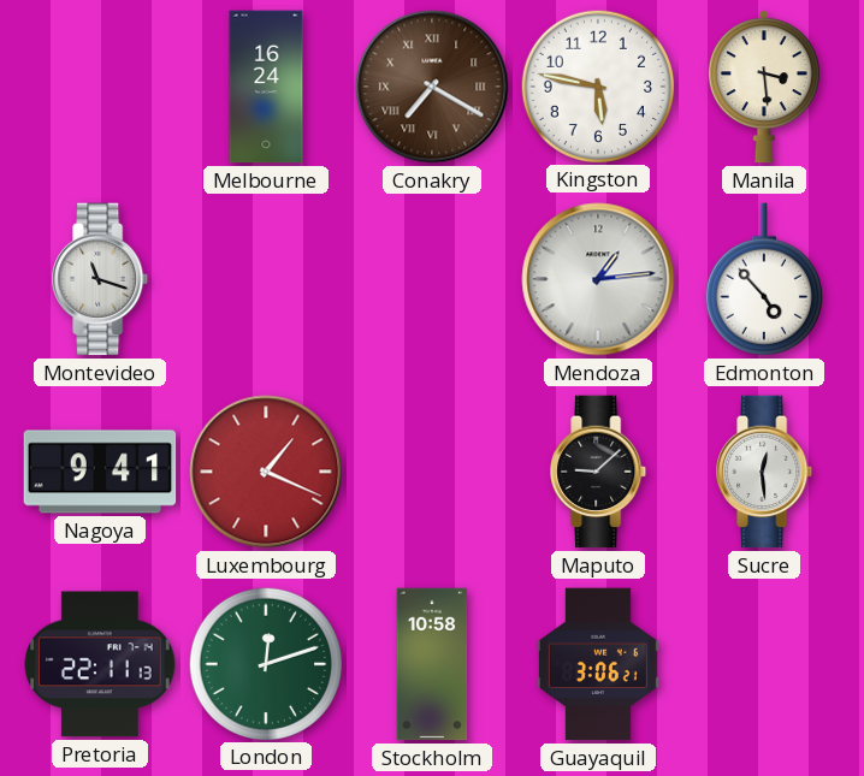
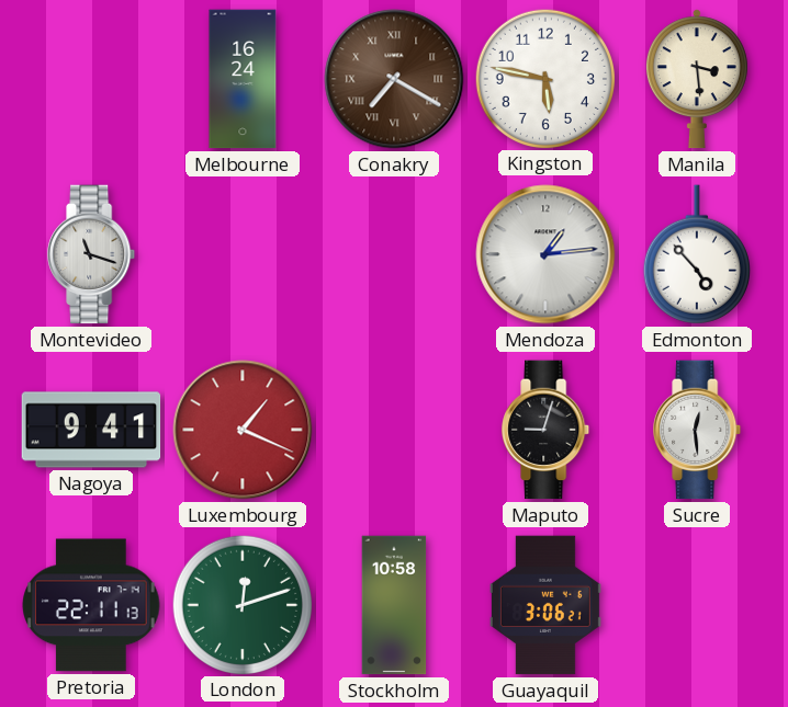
Maputo: 9:08 -> 9:03
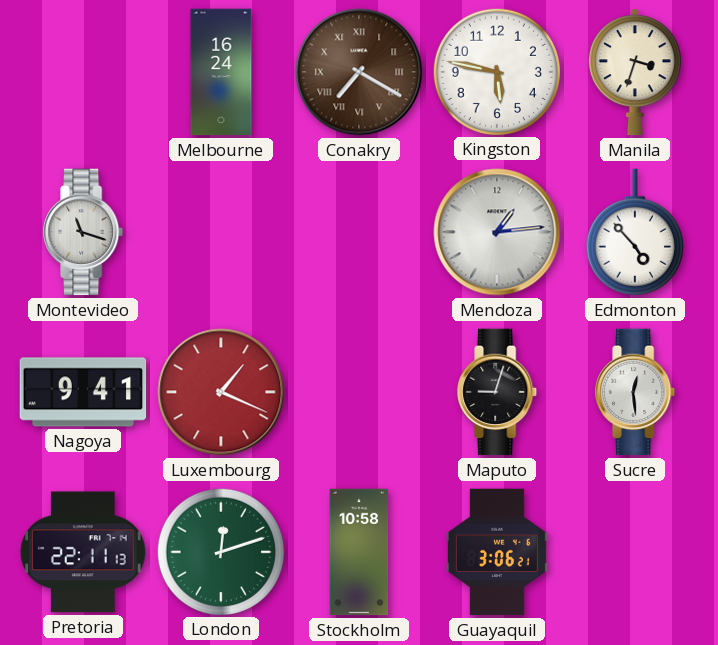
Manila: 3:29 -> 3:33
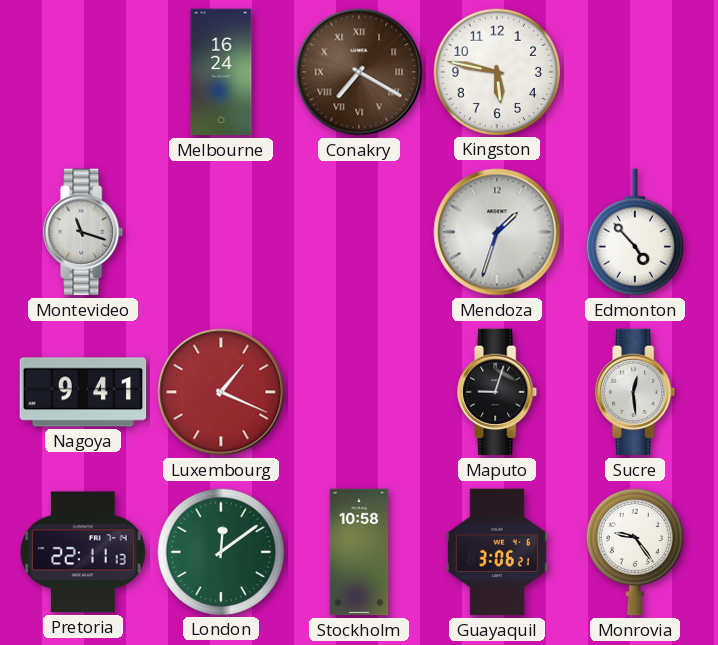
Manila: 3:33 -> none
Mendoza: 1:14 -> 1:33
London: 12:12 -> 12:09
Monrovia: none -> 9:24
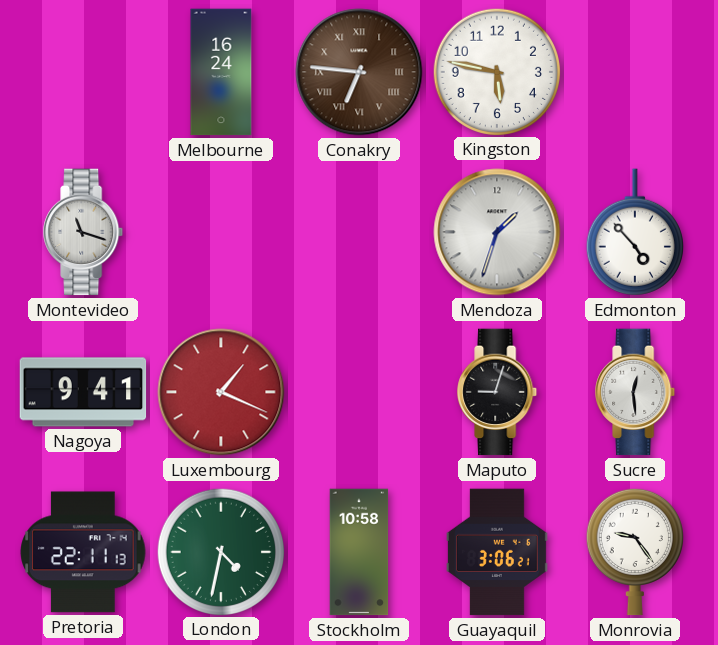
Conakry: 7:20 -> 6:46
London: 12:09 -> 4:32
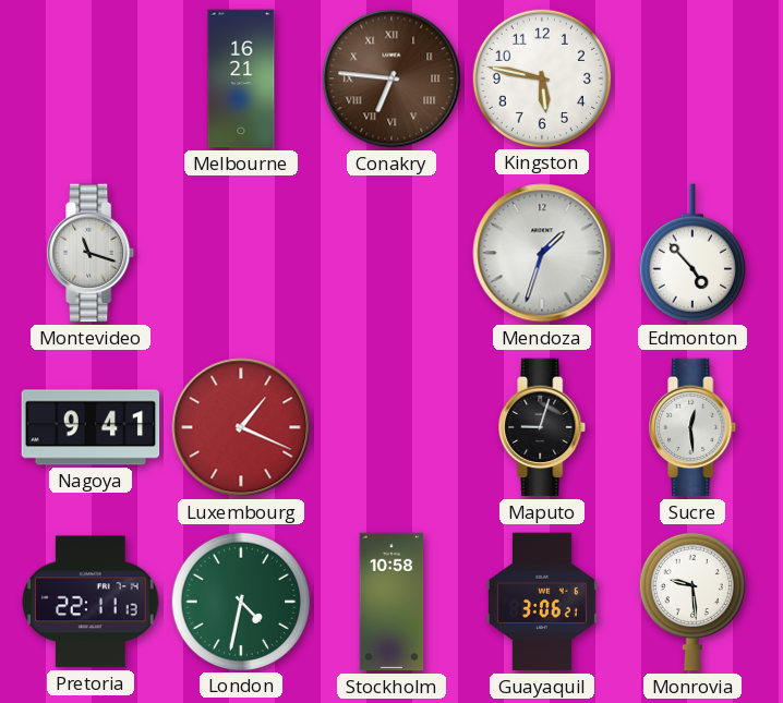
Melbourne: 16:24 -> 16:21
Monrovia: 9:24 -> 9:29
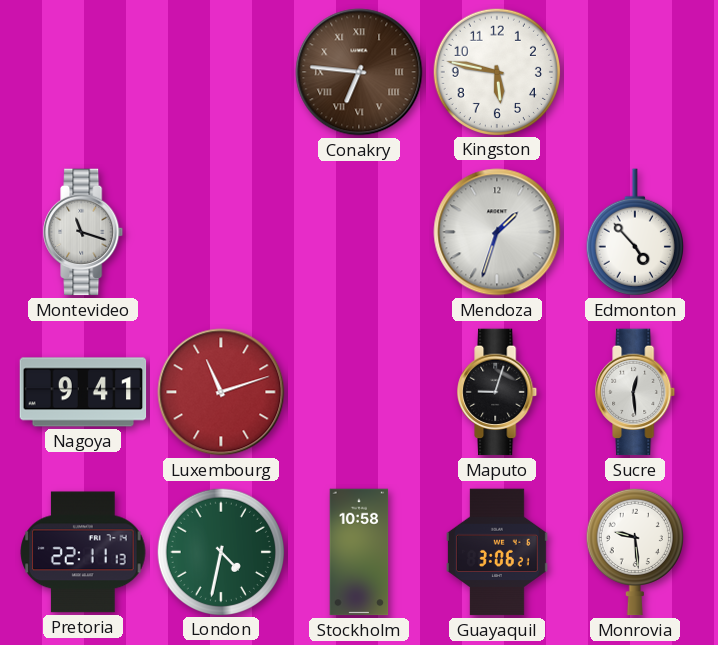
Melbourne: 16:21 -> none
Luxembourg: 1:19 -> 11:12
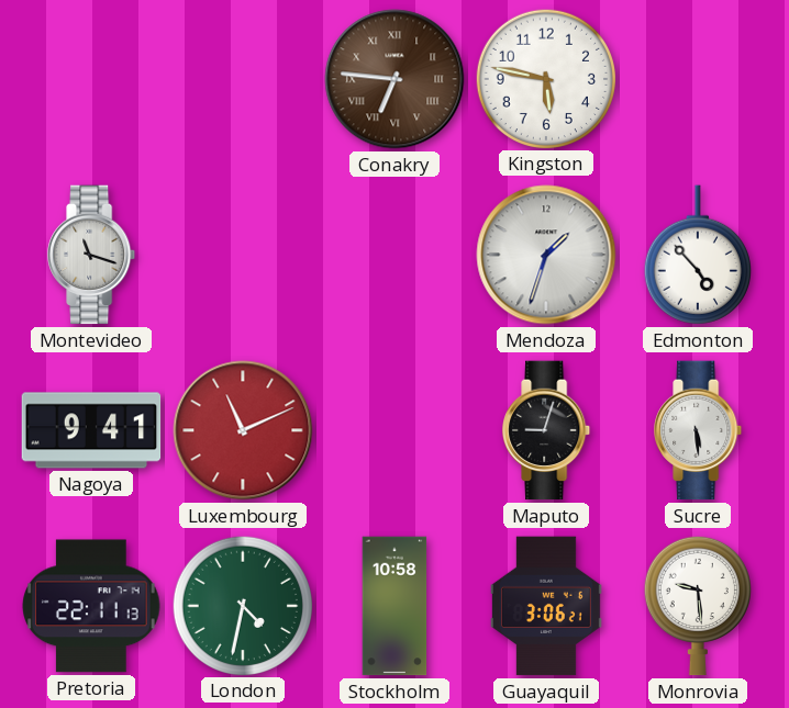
Luxembourg: 11:12 -> 11:11
Sucre: 12:29 -> 5:29
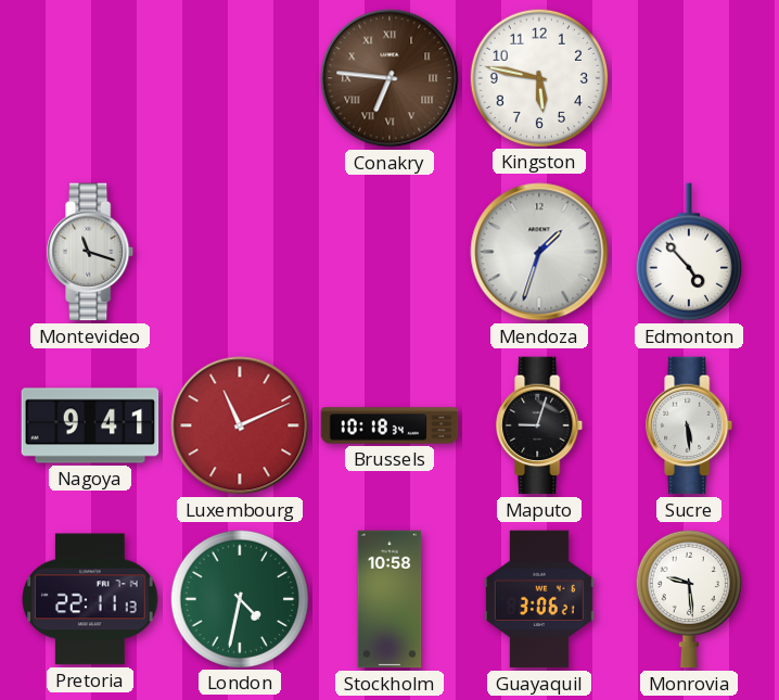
Brussels: none -> 10:18
